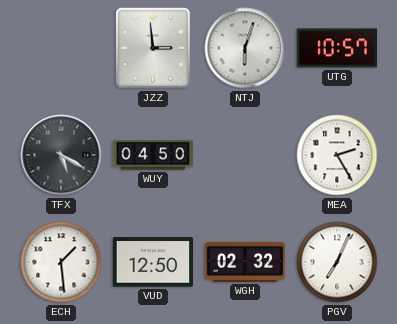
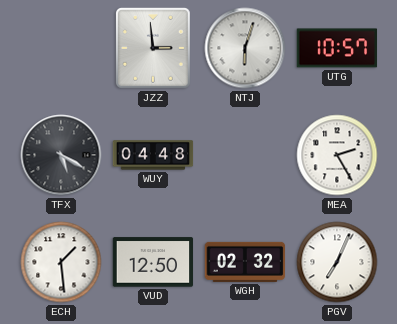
WUY: 04:50 -> 04:48
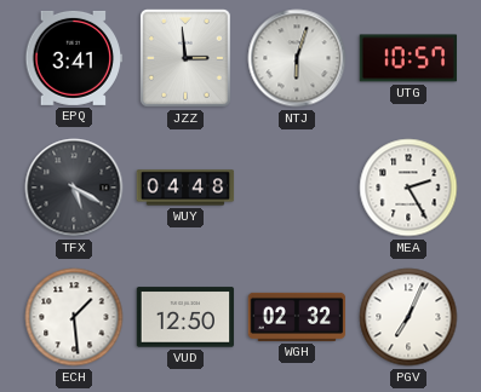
EPQ: none -> 3:41
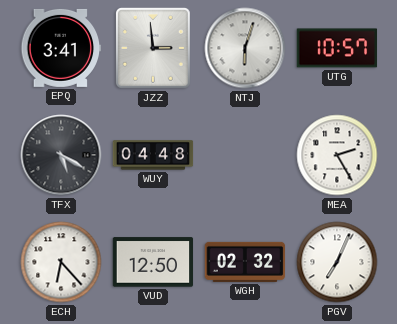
ECH: 1:29 -> 6:23
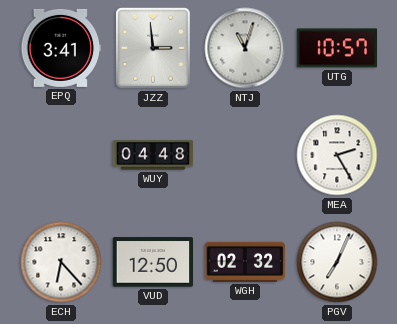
NTJ: 6:03 -> 11:03
TFX: 5:20 -> none
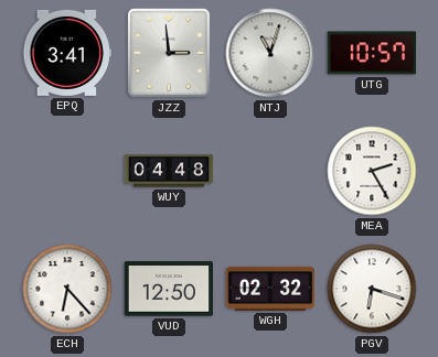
PGV: 7:04 -> 6:18
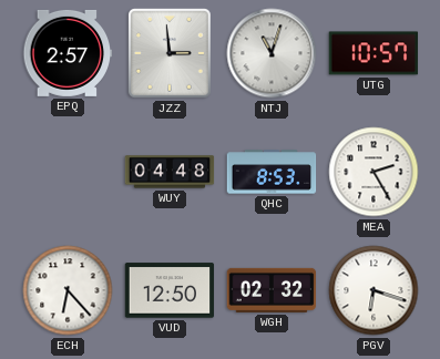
EPQ: 3:41 -> 2:57
QHC: none -> 8:53
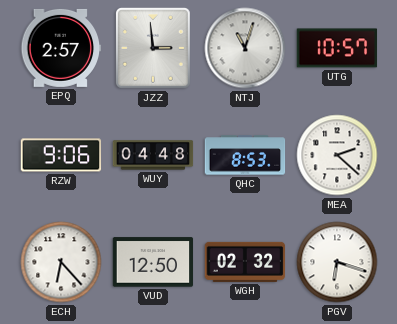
RZW: none -> 9:06
MEA: 2:25 -> 2:22
